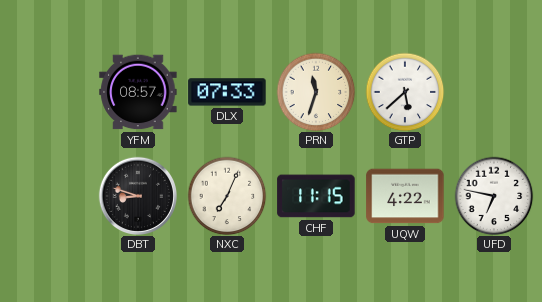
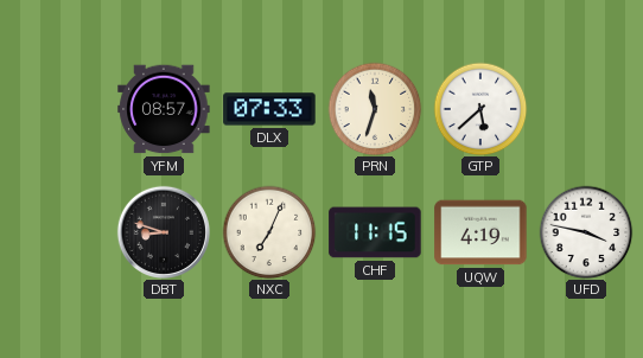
UQW: 4:22 -> 4:19
UFD: 6:47 -> 3:47
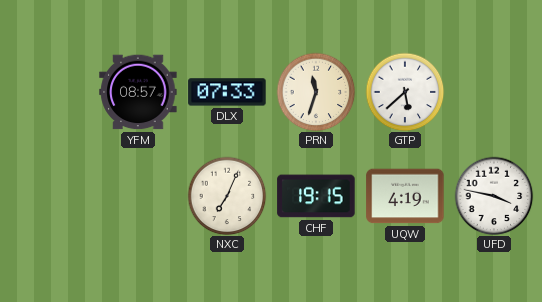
DBT: 8:48 -> none
CHF: 11:15 -> 19:15
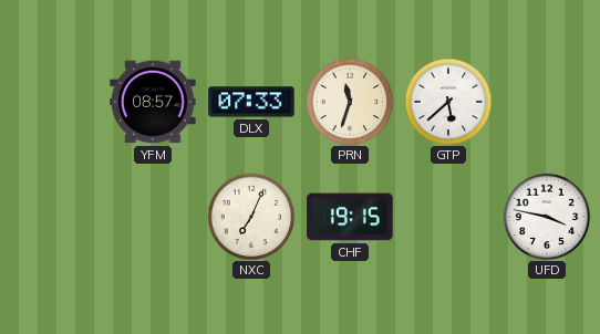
UQW: 4:19 -> none
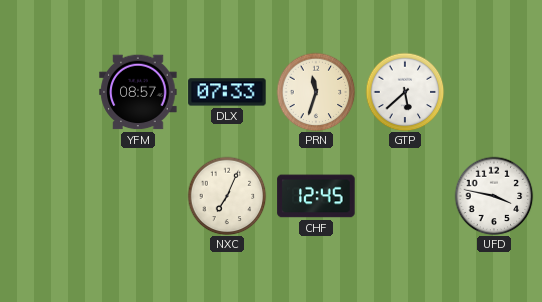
CHF: 19:15 -> 12:45
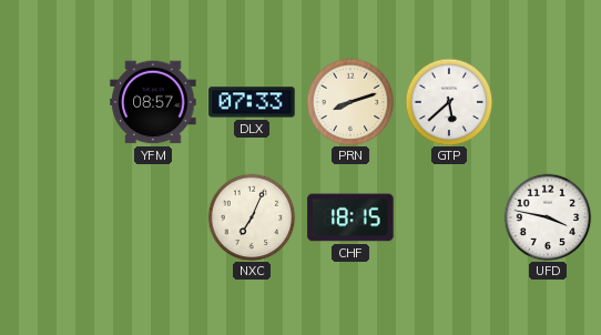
PRN: 11:33 -> 8:12
CHF: 12:45 -> 18:15
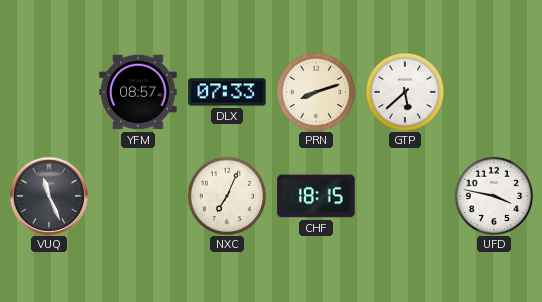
VUQ: none -> 11:26
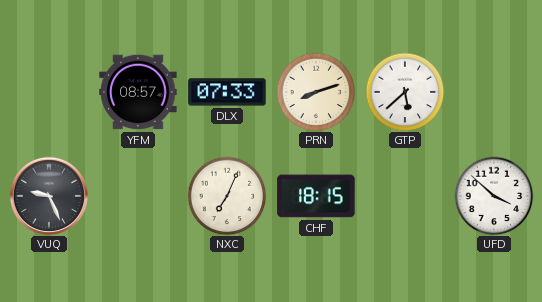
VUQ: 11:26 -> 9:26
UFD: 3:47 -> 3:52
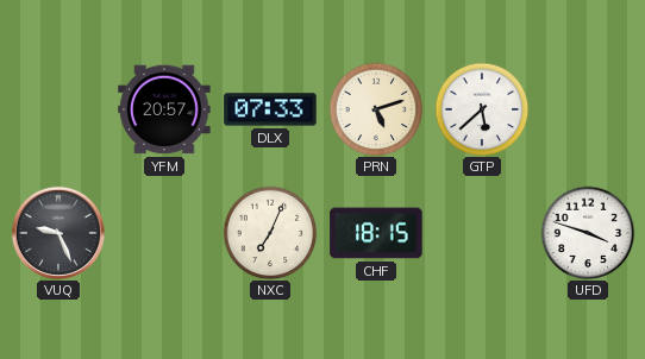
YFM: 08:57 -> 20:57
PRN: 8:12 -> 5:12
UFD: 3:52 -> 3:48
